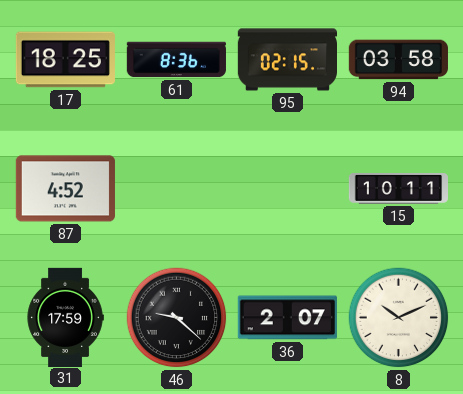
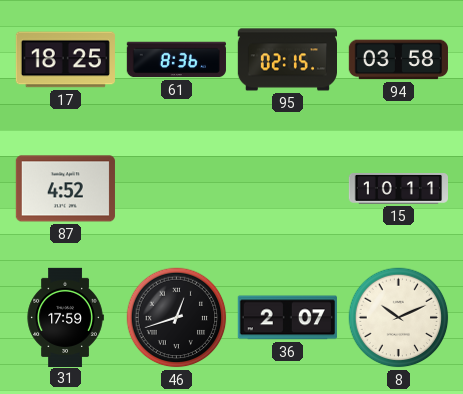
46: 9:22 -> 12:42
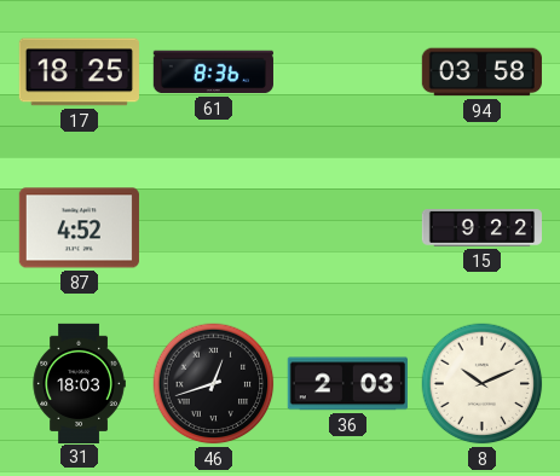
95: 02:15 -> none
15: 10:11 -> 9:22
31: 17:59 -> 18:03
36: 2:07 -> 2:03
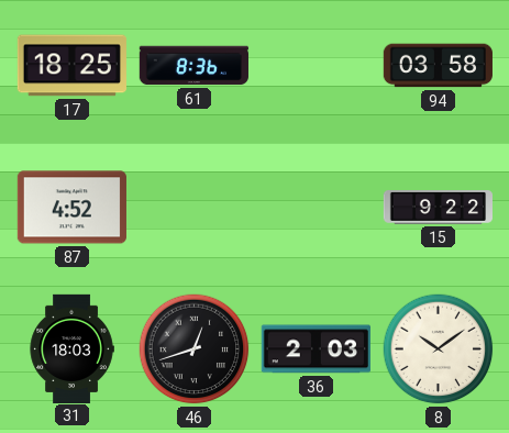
8: 10:11 -> 10:09
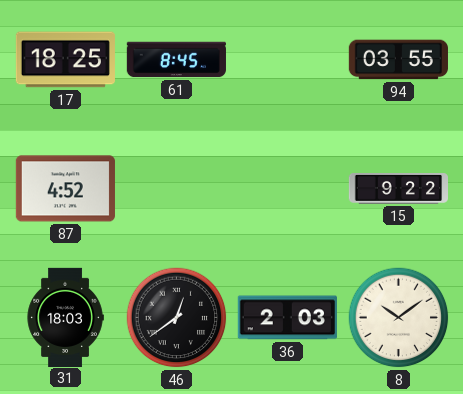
61: 8:36 -> 8:45
94: 03:58 -> 03:55
46: 12:42 -> 12:39
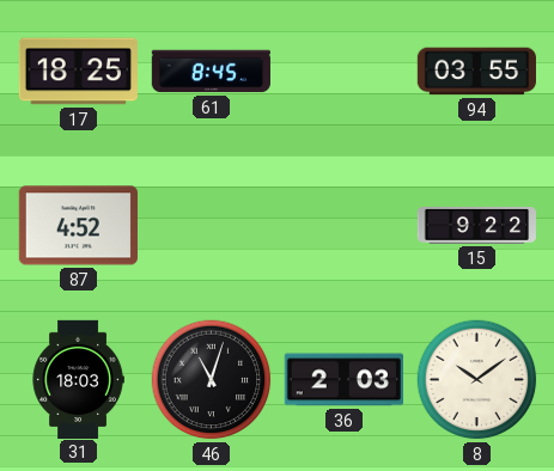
46: 12:39 -> 11:03
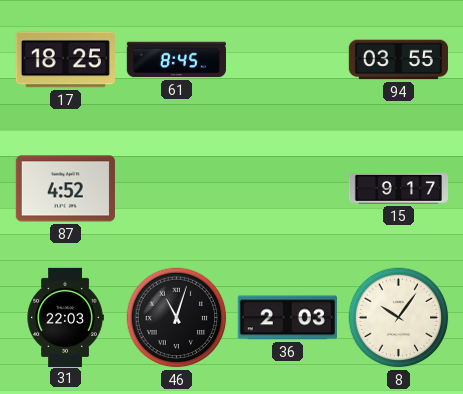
15: 9:22 -> 9:17
31: 18:03 -> 22:03
8: 10:09 -> 10:06
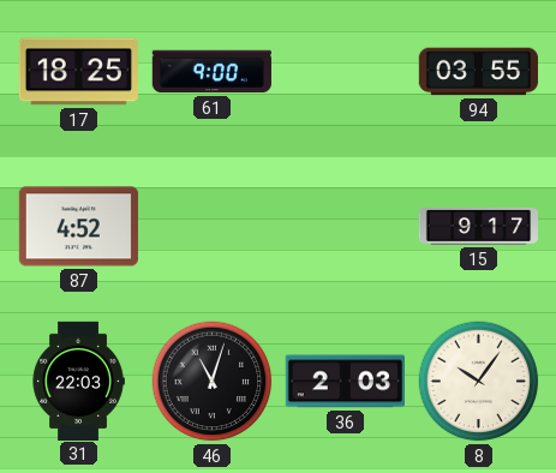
61: 8:45 -> 9:00
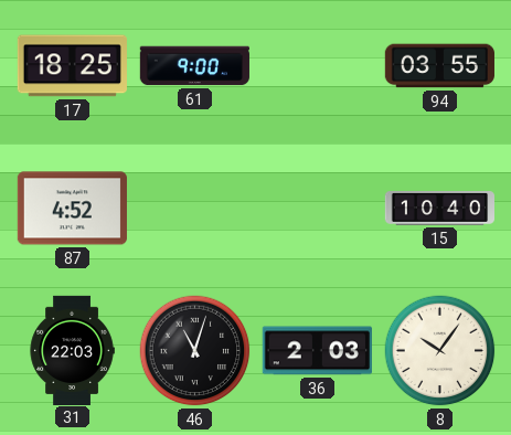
15: 9:17 -> 10:40
